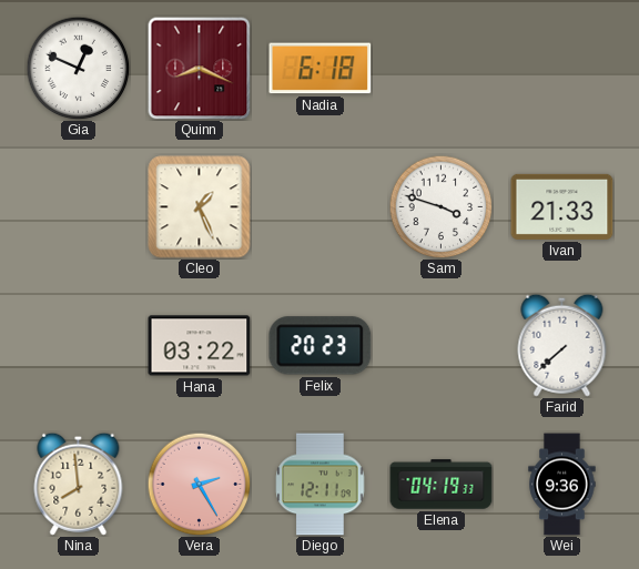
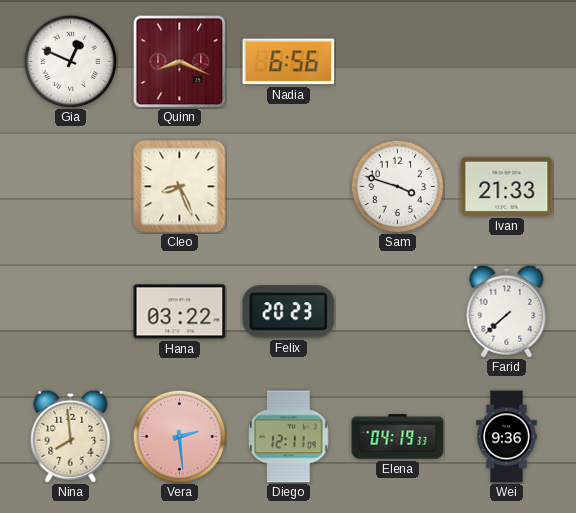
Nadia: 6:18 -> 6:56
Cleo: 1:26 -> 8:26
Vera: 2:25 -> 2:29
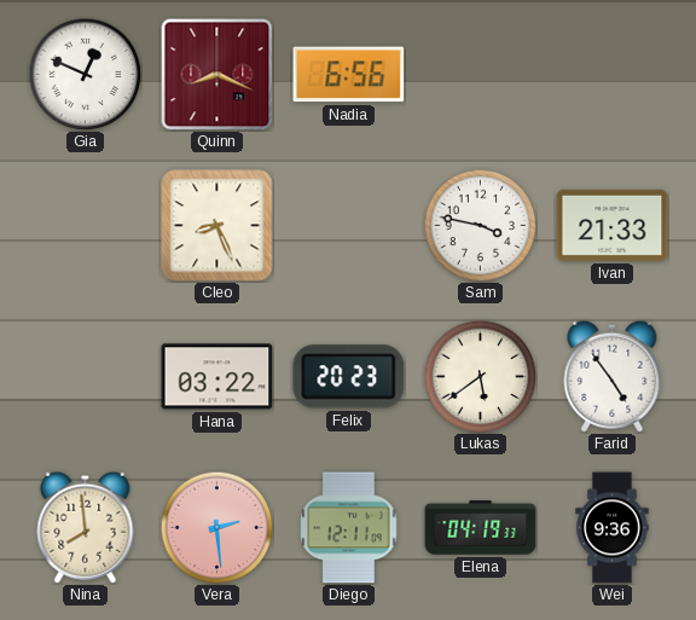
Sam: 3:48 -> 3:47
Lukas: none -> 5:39
Farid: 7:38 -> 4:54
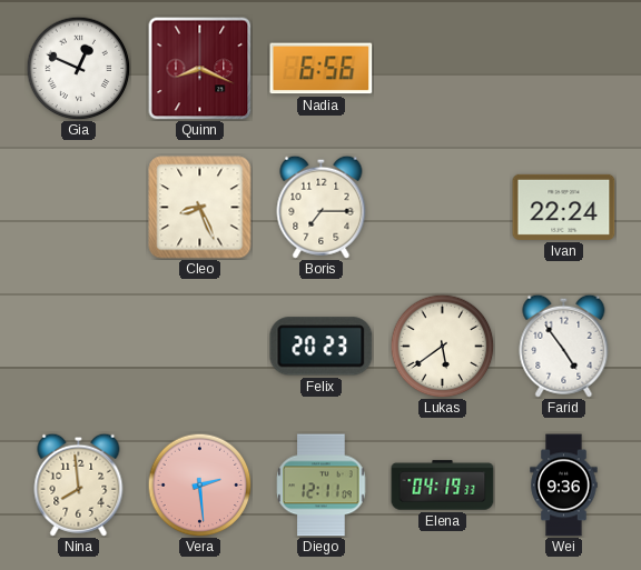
Boris: none -> 7:15
Sam: 3:47 -> none
Ivan: 21:33 -> 22:24
Hana: 03:22 -> none
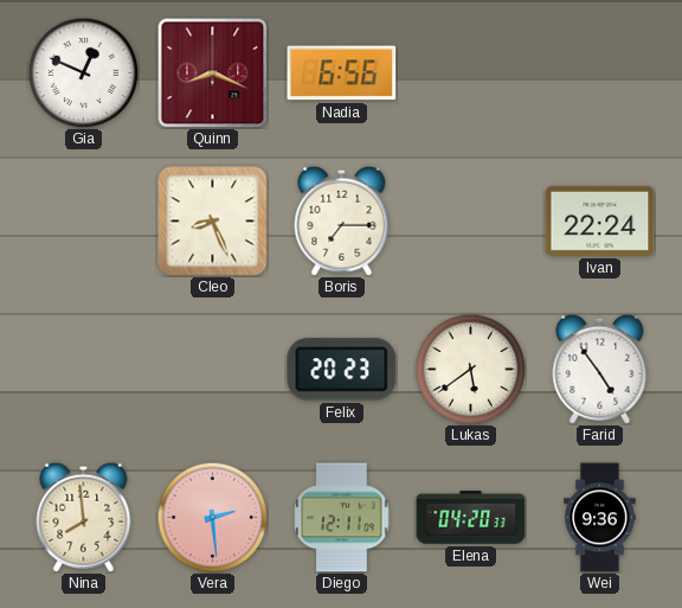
Elena: 04:19 -> 04:20
